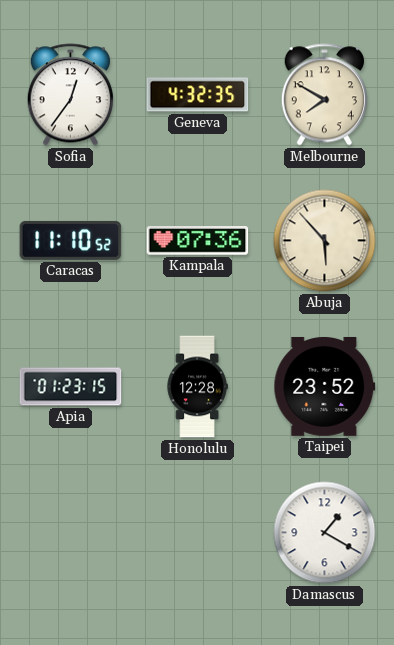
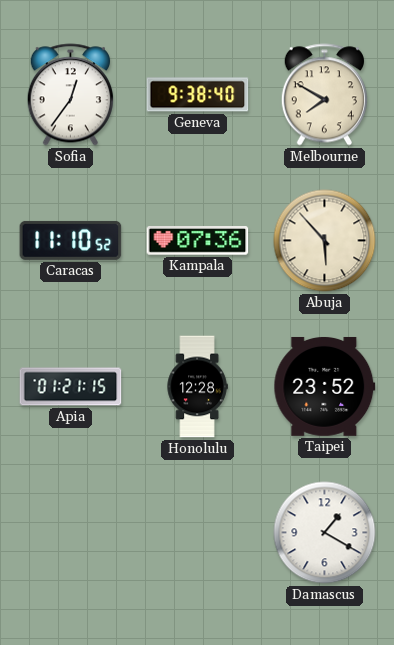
Geneva: 4:32 -> 9:38
Apia: 01:23 -> 01:21
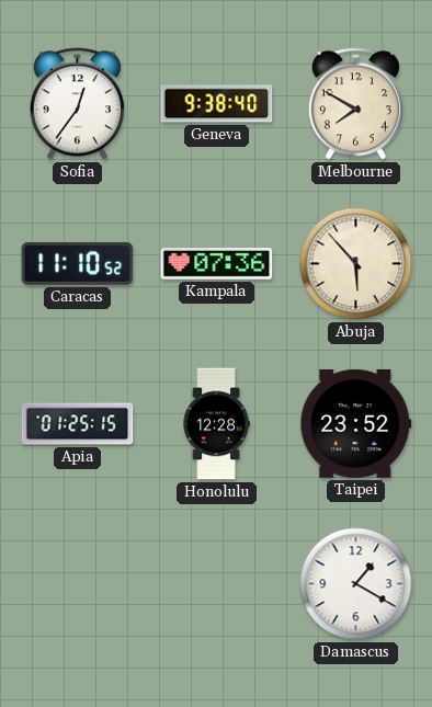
Apia: 01:21 -> 01:25
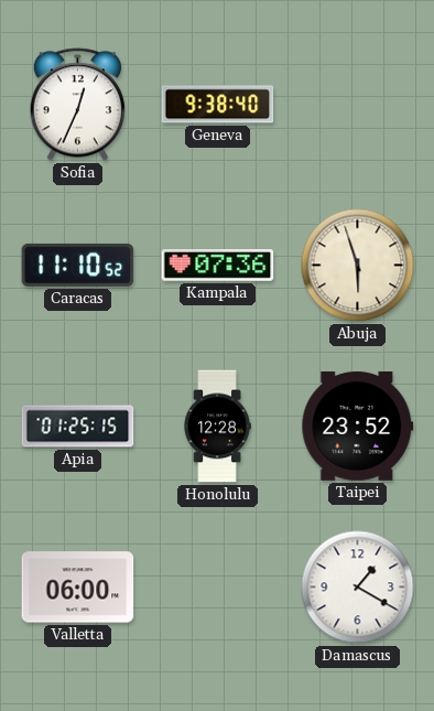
Sofia: 12:36 -> 12:34
Melbourne: 7:50 -> none
Abuja: 5:53 -> 5:57
Valletta: none -> 06:00
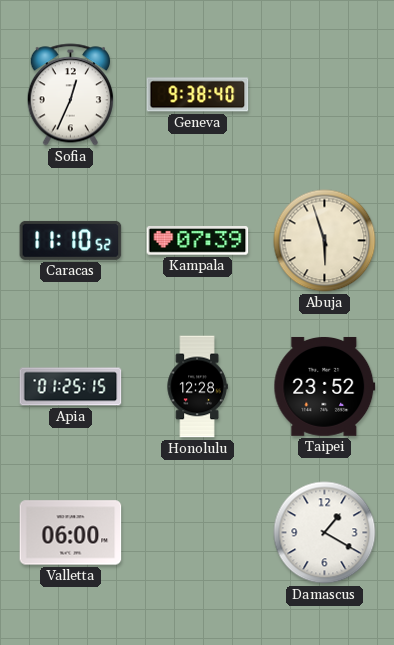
Kampala: 07:36 -> 07:39
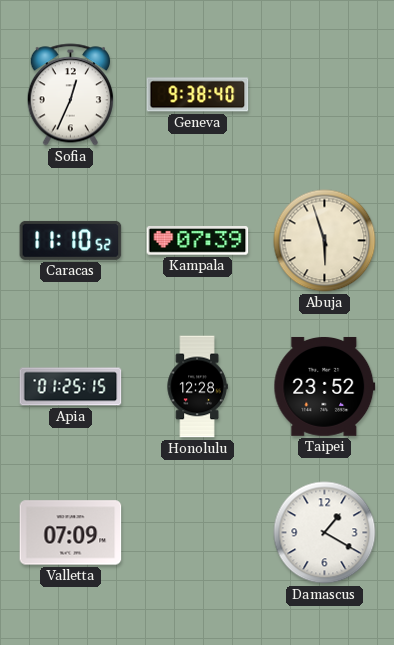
Valletta: 06:00 -> 07:09
